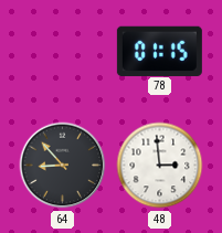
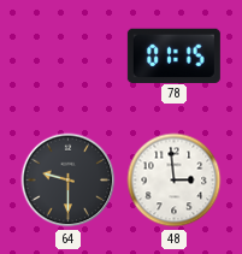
64: 8:53 -> 9:30
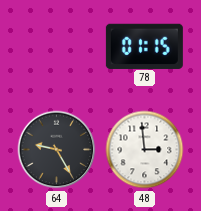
64: 9:30 -> 9:25
